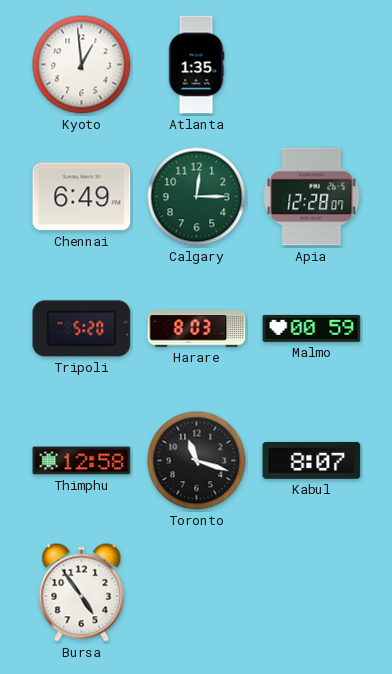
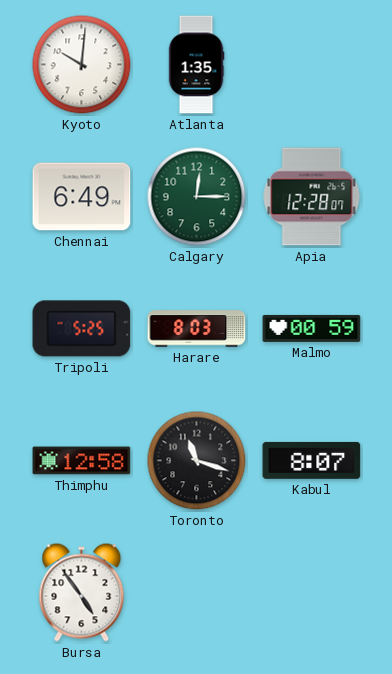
Kyoto: 12:59 -> 10:01
Tripoli: 5:20 -> 5:25
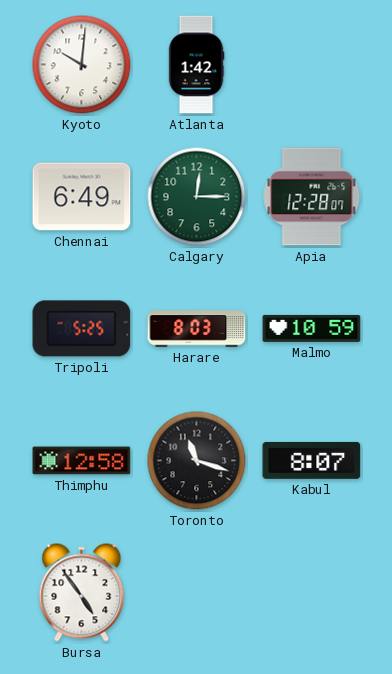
Atlanta: 1:35 -> 1:42
Malmo: 00:59 -> 10:59
